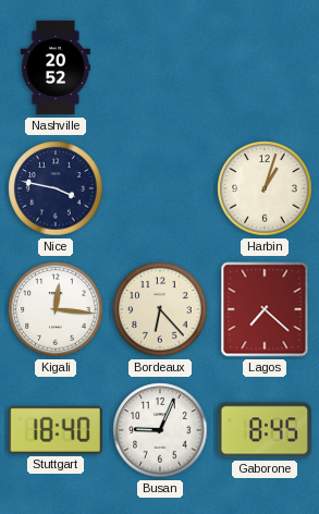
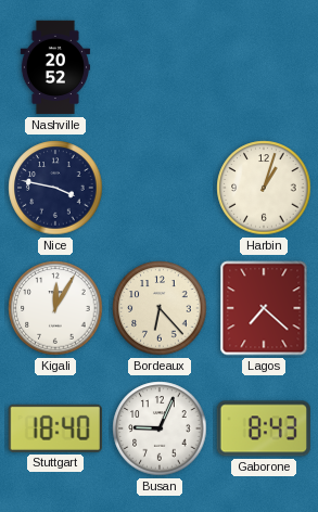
Kigali: 12:16 -> 12:05
Gaborone: 8:45 -> 8:43
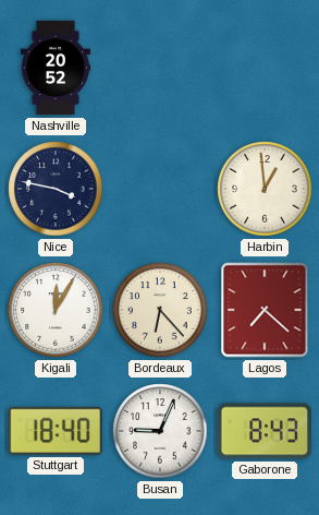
Harbin: 1:03 -> 12:59
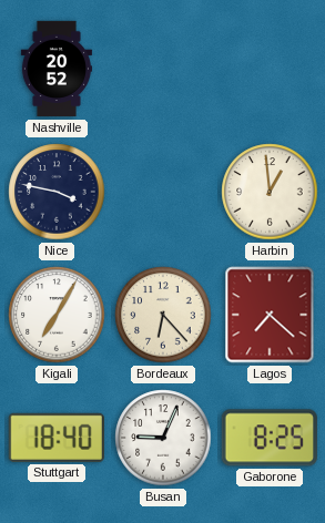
Kigali: 12:05 -> 7:05
Gaborone: 8:43 -> 8:25
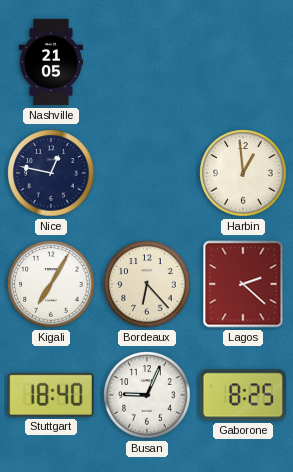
Nashville: 20:52 -> 21:05
Nice: 3:47 -> 12:47
Lagos: 7:22 -> 2:22
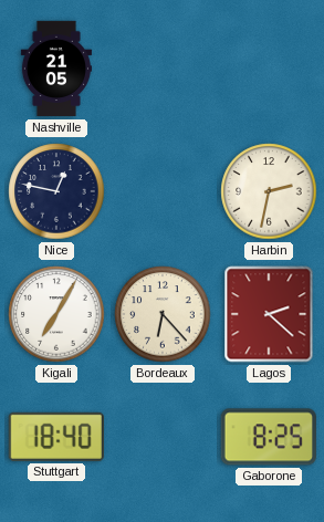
Harbin: 12:59 -> 2:32
Busan: 9:04 -> none
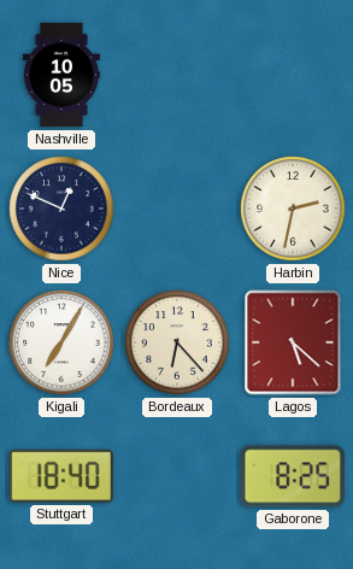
Nashville: 21:05 -> 10:05
Nice: 12:47 -> 12:49
Lagos: 2:22 -> 5:22
